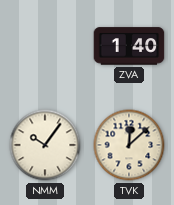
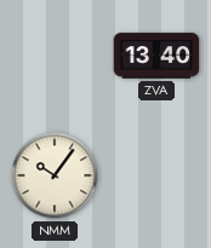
ZVA: 1:40 -> 13:40
TVK: 12:08 -> none
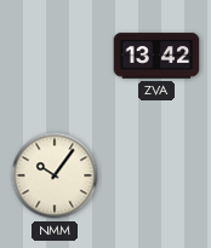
ZVA: 13:40 -> 13:42
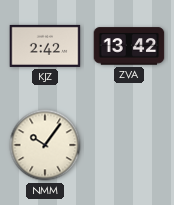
KJZ: none -> 2:42
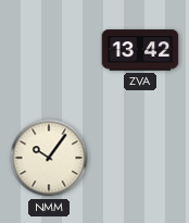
KJZ: 2:42 -> none
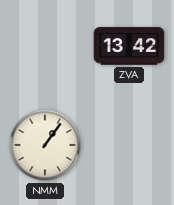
NMM: 10:06 -> 1:06
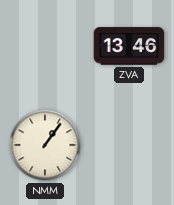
ZVA: 13:42 -> 13:46
